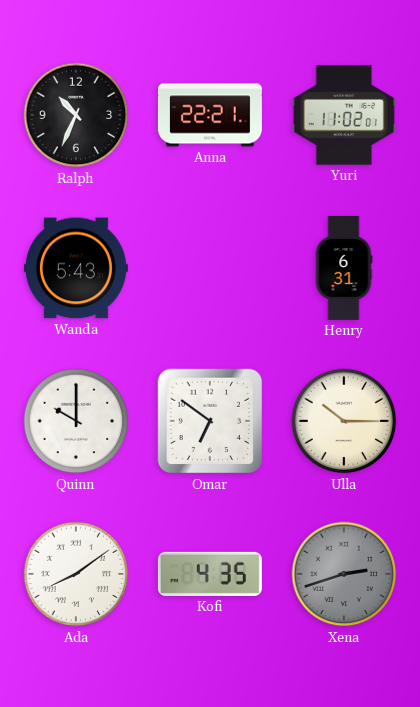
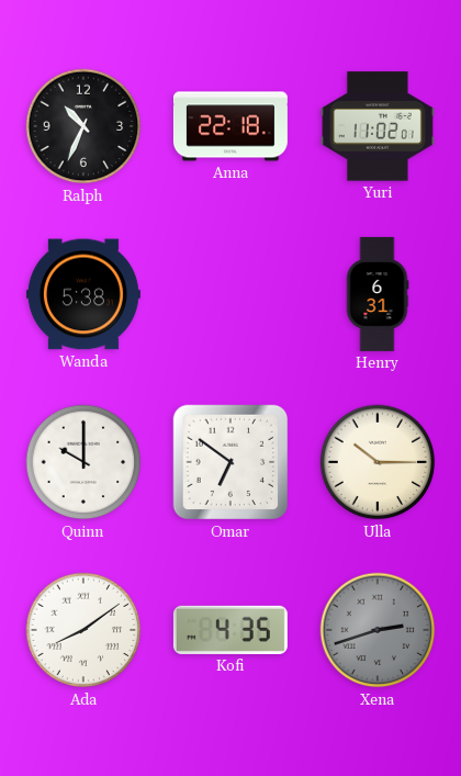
Anna: 22:21 -> 22:18
Wanda: 5:43 -> 5:38
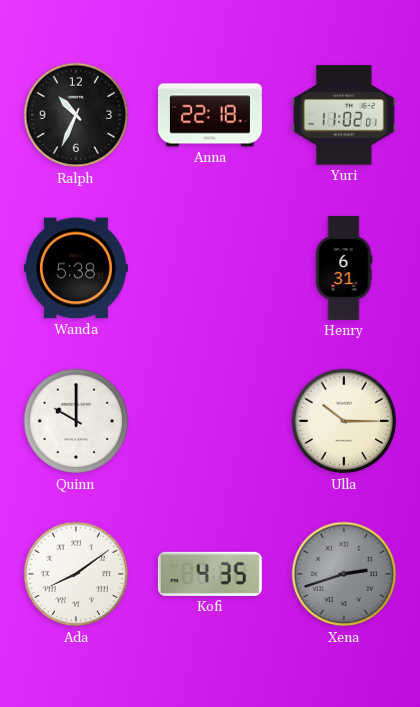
Omar: 6:51 -> none
